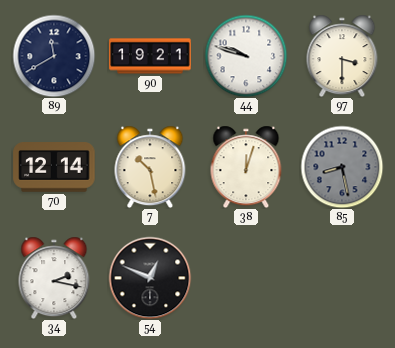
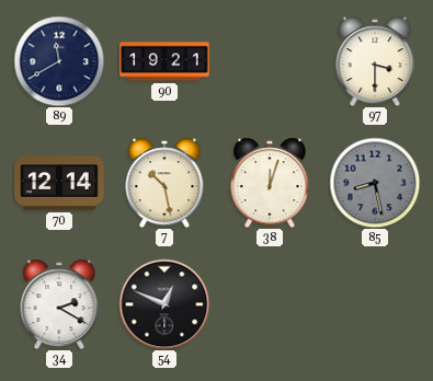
44: 9:48 -> none
34: 2:17 -> 2:20
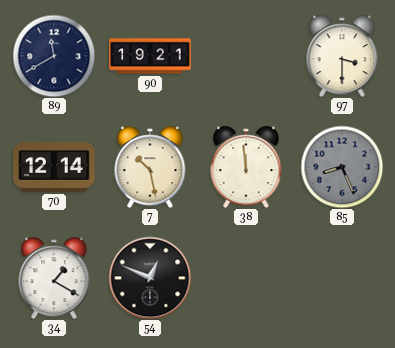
38: 12:03 -> 11:59
85: 8:28 -> 8:26
34: 2:20 -> 1:20
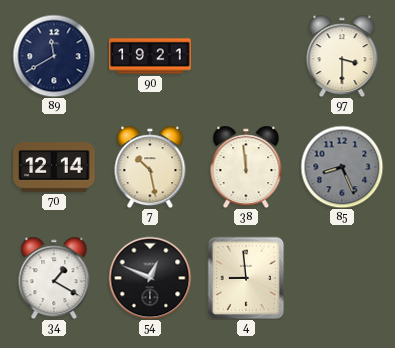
4: none -> 8:59
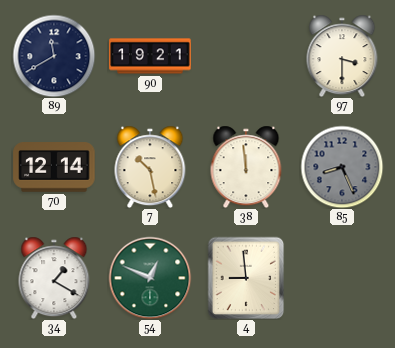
54 dial: black -> green
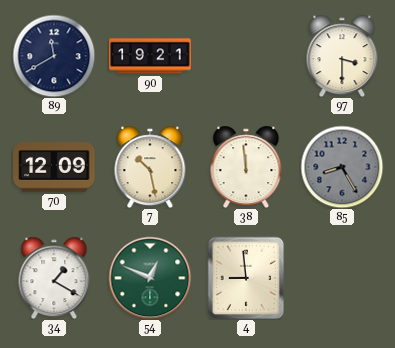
70: 12:14 -> 12:09
85: 8:26 -> 8:25
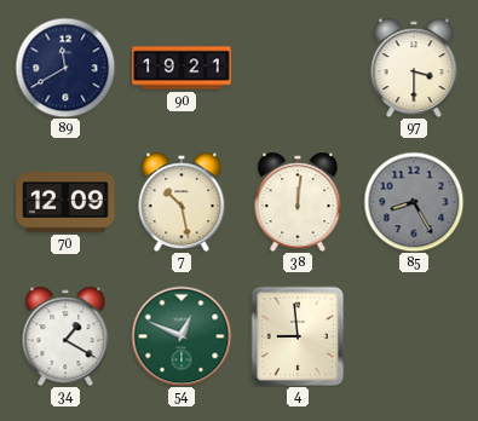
38: 11:59 -> 12:01
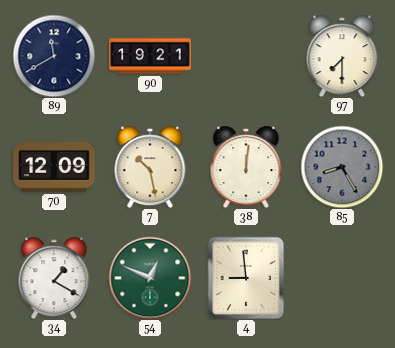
97: 3:30 -> 7:30
